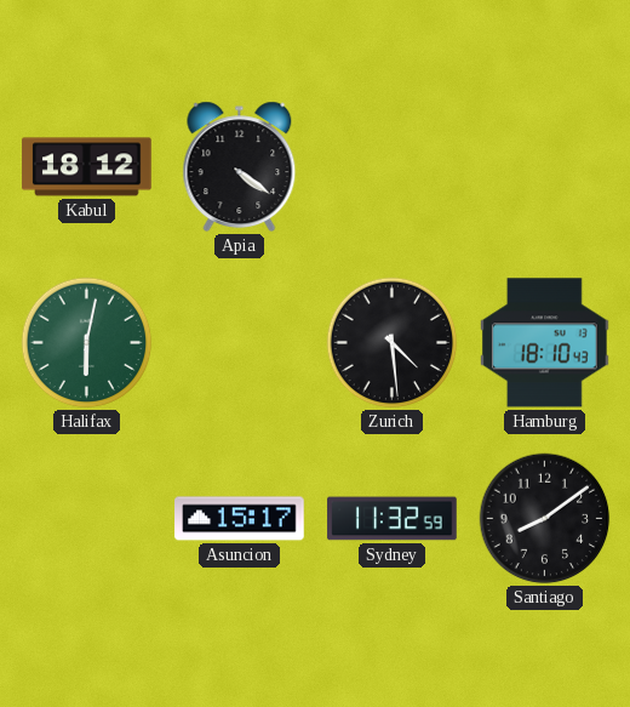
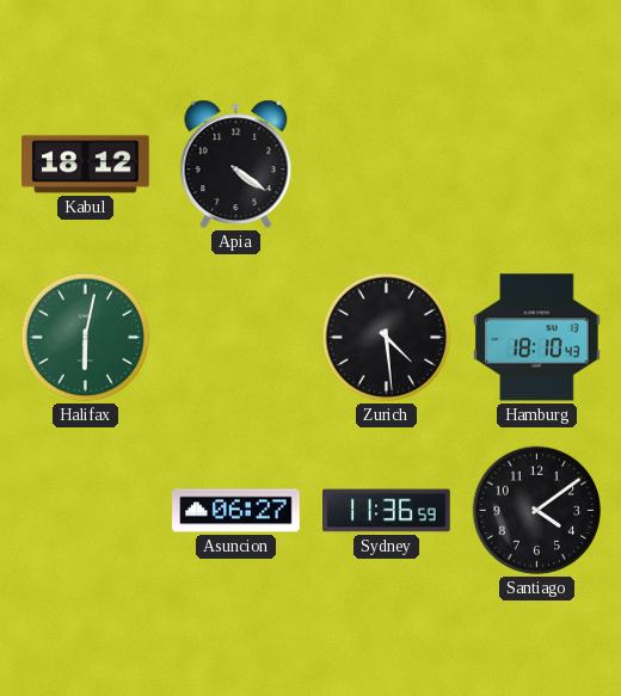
Asuncion: 15:17 -> 06:27
Sydney: 11:32 -> 11:36
Santiago: 8:09 -> 4:09
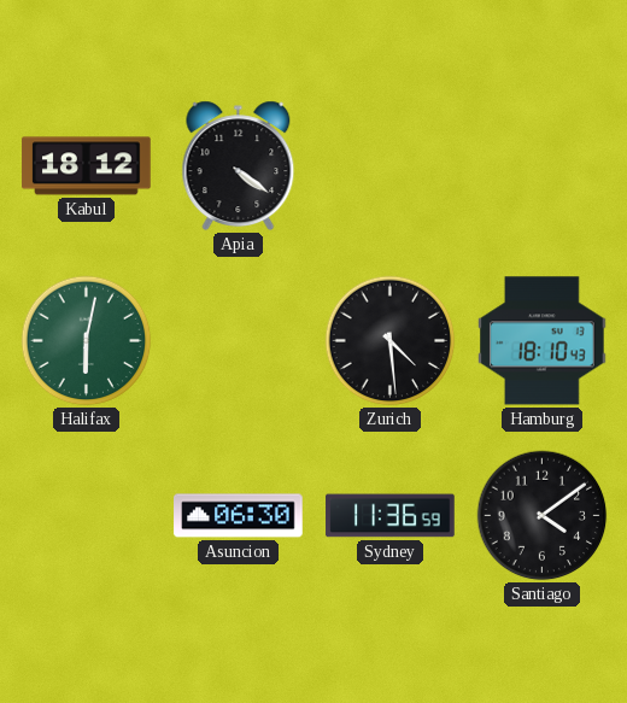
Asuncion: 06:27 -> 06:30
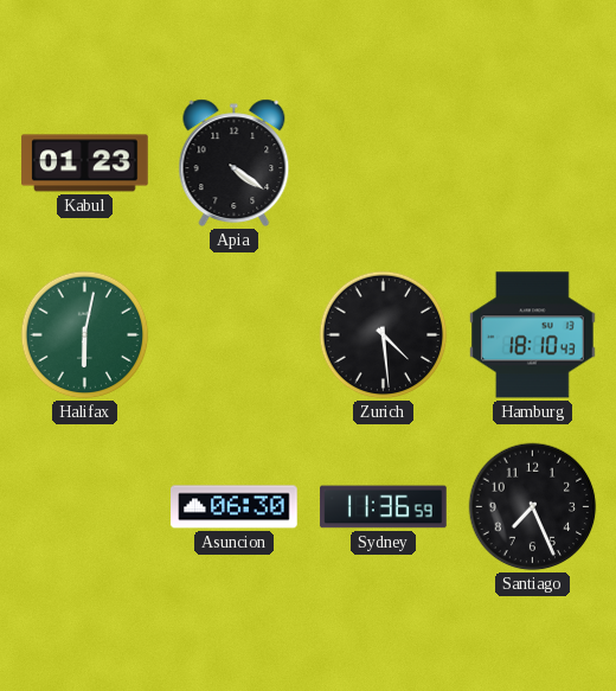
Kabul: 18:12 -> 01:23
Santiago: 4:09 -> 7:26
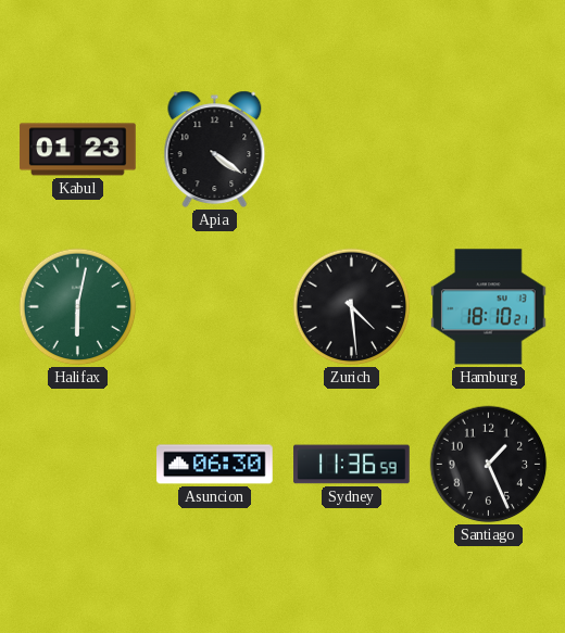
Hamburg: 18:10:43 -> 18:10:21
Santiago: 7:26 -> 1:26
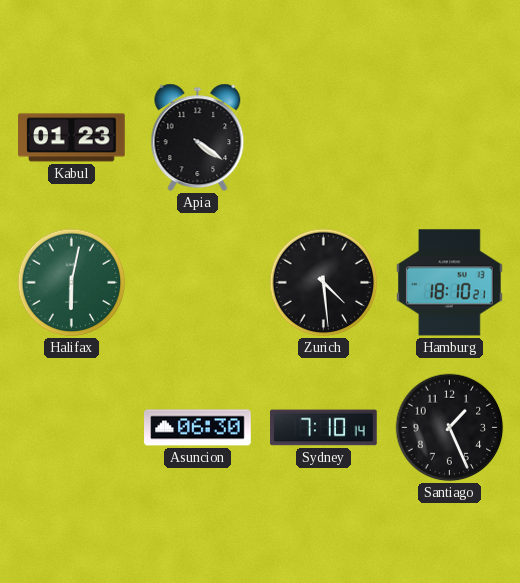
Sydney: 11:36 -> 7:10
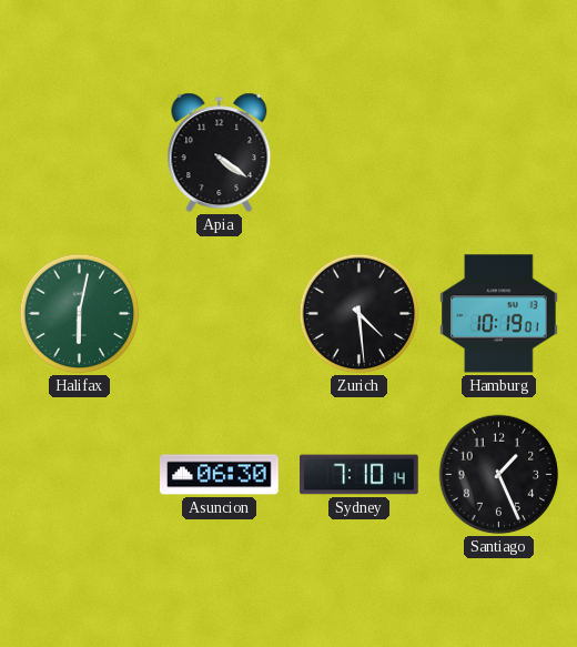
Kabul: 01:23 -> none
Hamburg: 18:10 -> 10:19
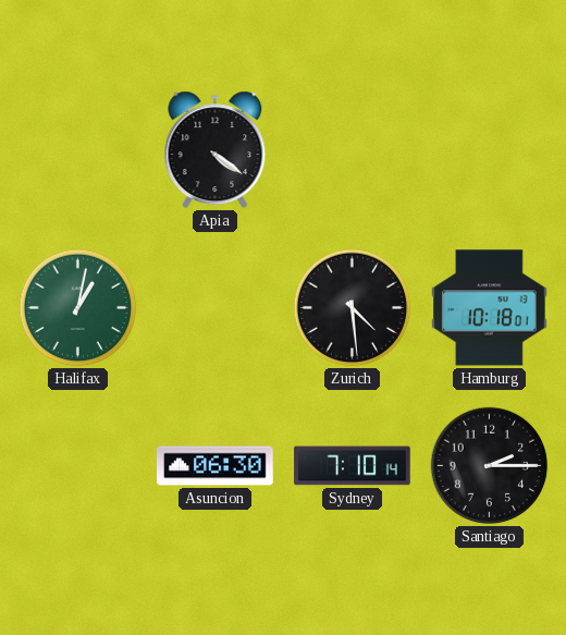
Halifax: 6:02 -> 1:02
Hamburg: 10:19 -> 10:18
Santiago: 1:26 -> 2:15
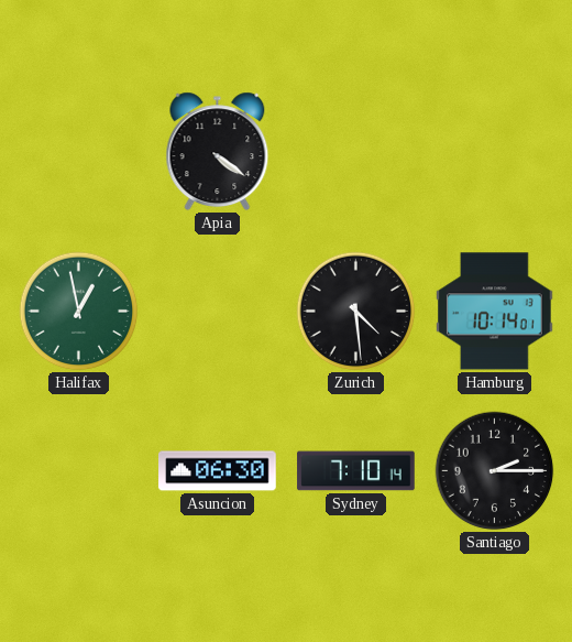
Halifax: 1:02 -> 12:58
Hamburg: 10:18 -> 10:14
